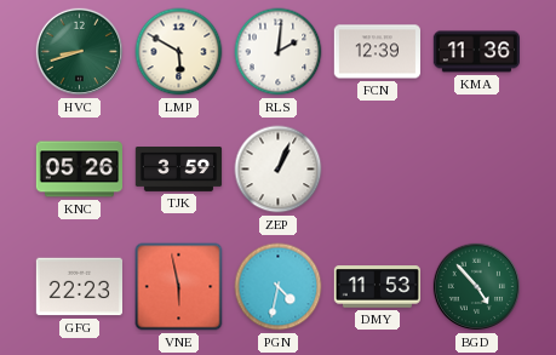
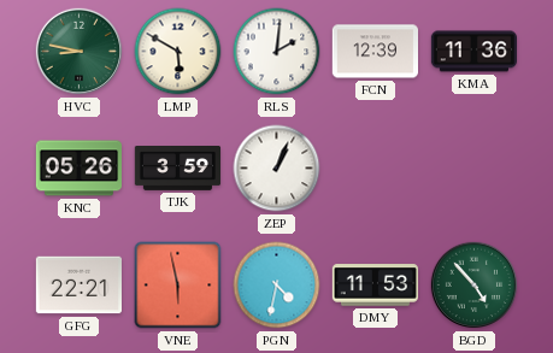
HVC: 8:42 -> 8:47
GFG: 22:23 -> 22:21
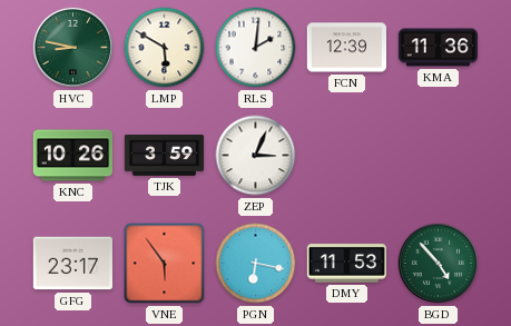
KNC: 05:26 -> 10:26
ZEP: 1:04 -> 3:04
GFG: 22:21 -> 23:17
VNE: 5:58 -> 5:54
PGN: 4:32 -> 6:17
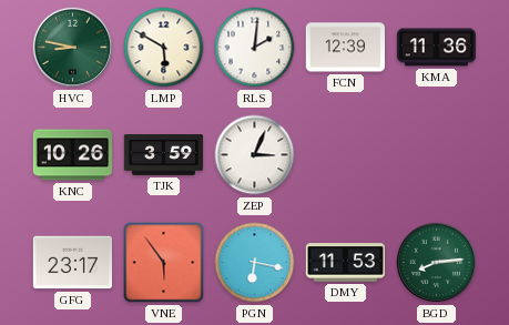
BGD: 4:53 -> 8:14
